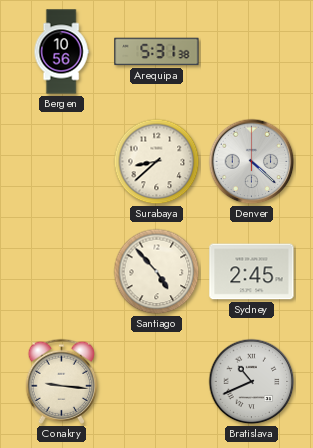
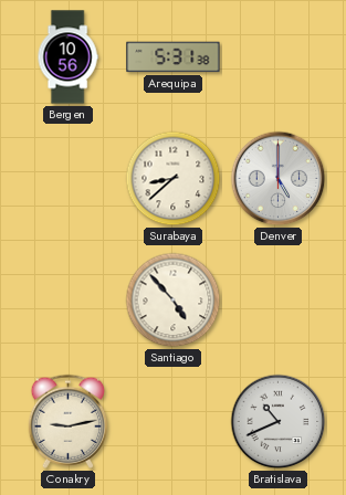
Denver: 4:22 -> 5:00
Sydney: 2:45 -> none
Conakry: 9:16 -> 9:13
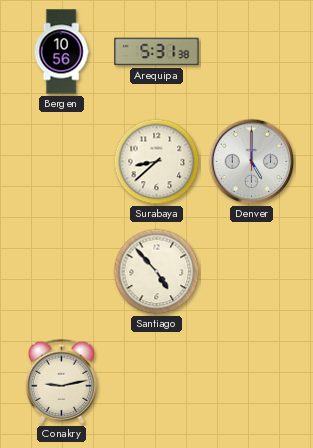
Bratislava: 10:41 -> none
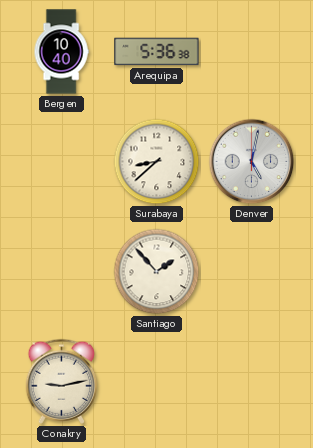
Bergen: 10:56 -> 10:40
Arequipa: 5:31 -> 5:36
Denver: 5:00 -> 5:02
Santiago: 4:53 -> 1:53
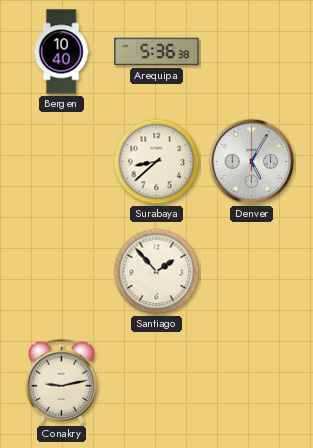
Denver: 5:02 -> 5:05
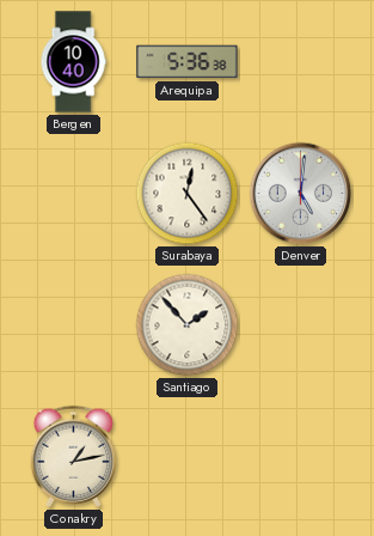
Surabaya: 8:38 -> 12:24
Denver: 5:05 -> 5:01
Conakry: 9:13 -> 1:13
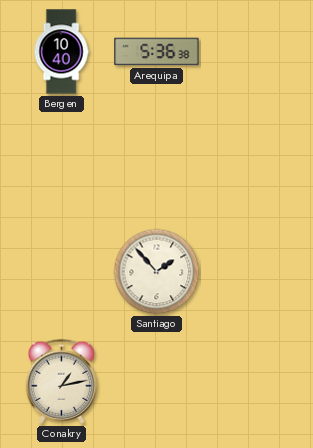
Surabaya: 12:24 -> none
Denver: 5:01 -> none
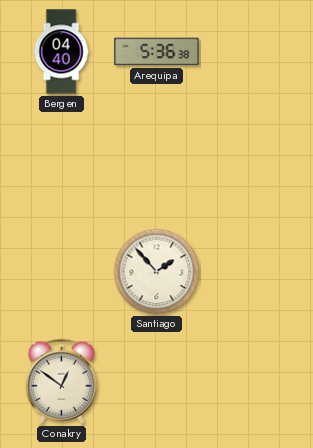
Bergen: 10:40 -> 04:40
Conakry: 1:13 -> 12:51
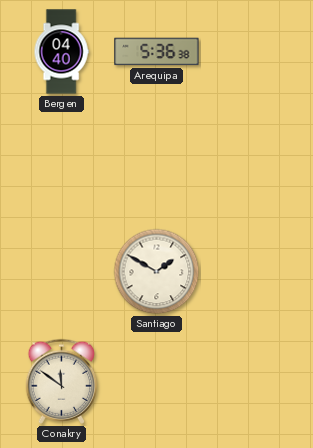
Santiago: 1:53 -> 1:50
Conakry: 12:51 -> 11:51
